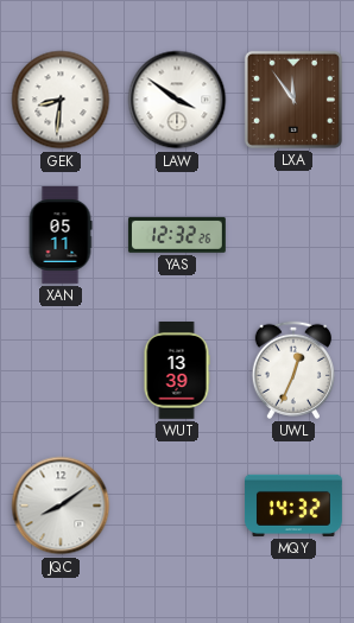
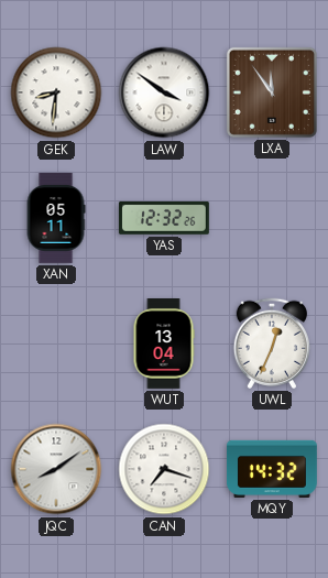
WUT: 13:39 -> 13:04
CAN: none -> 7:18
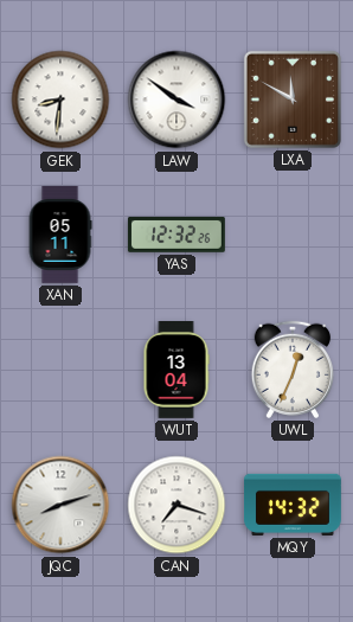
LXA: 11:54 -> 11:50
JQC: 8:09 -> 8:12
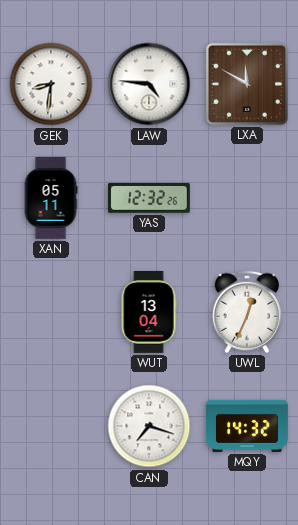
LAW: 3:51 -> 4:46
JQC: 8:12 -> none
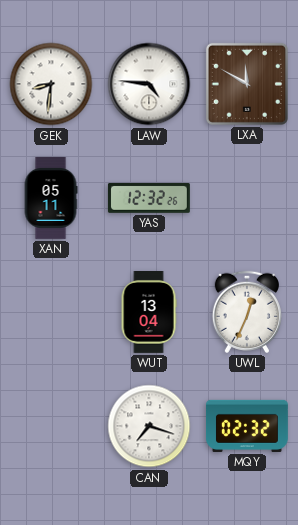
MQY: 14:32 -> 02:32
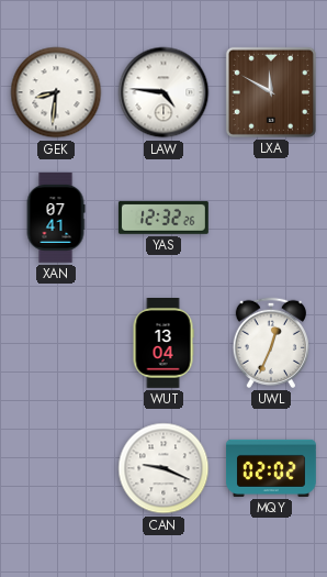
XAN: 05:11 -> 07:41
CAN: 7:18 -> 9:19
MQY: 02:32 -> 02:02
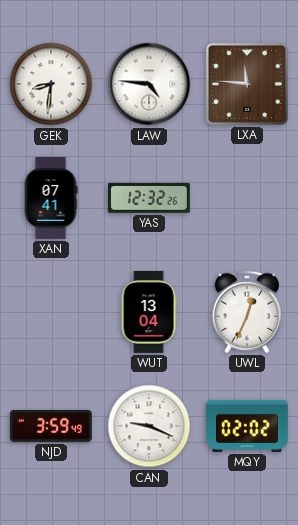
LXA: 11:50 -> 11:46
NJD: none -> 3:59
